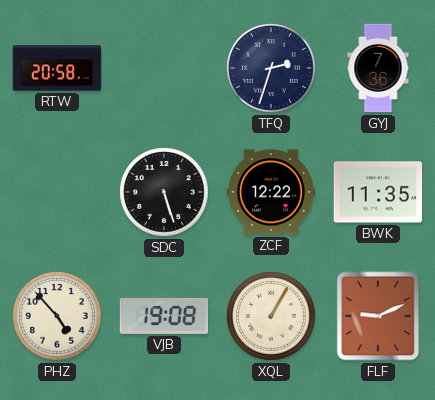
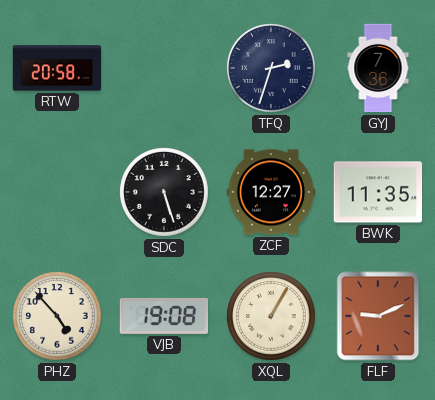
ZCF: 12:22 -> 12:27
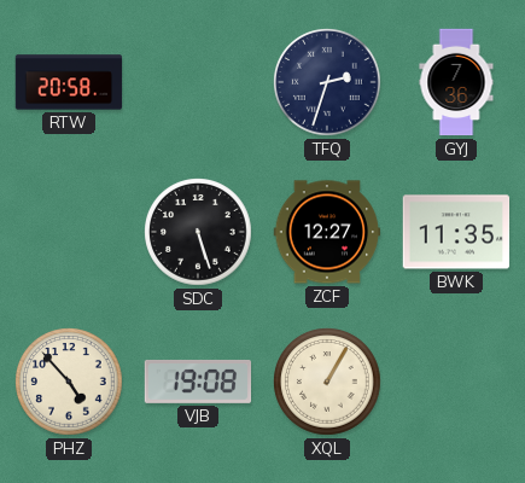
FLF: 9:11 -> none
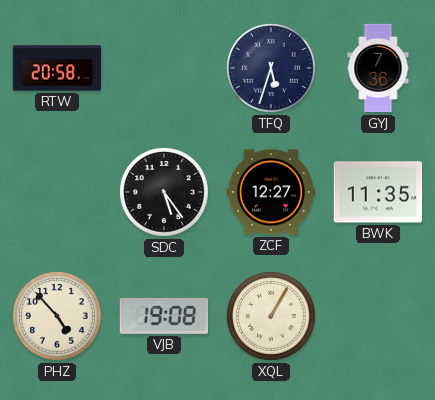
TFQ: 2:33 -> 5:33
SDC: 5:27 -> 5:24
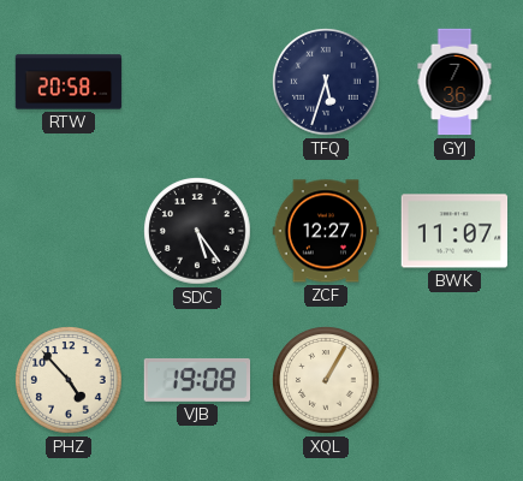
BWK: 11:35 -> 11:07
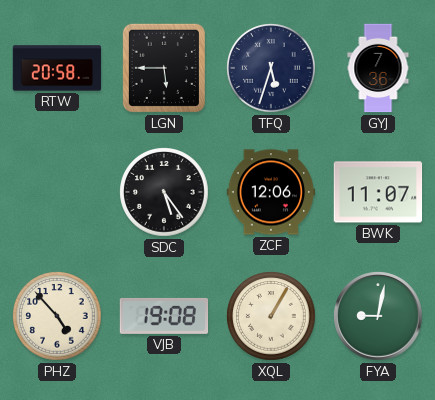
LGN: none -> 5:45
ZCF: 12:27 -> 12:06
FYA: none -> 9:02
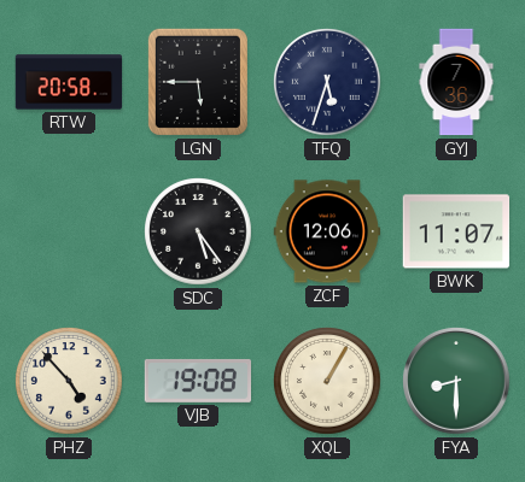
FYA: 9:02 -> 8:30
